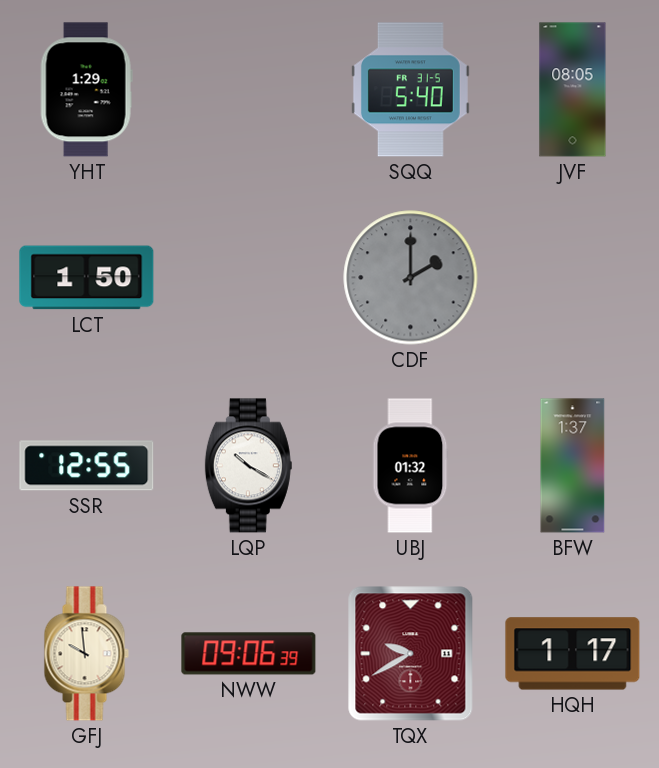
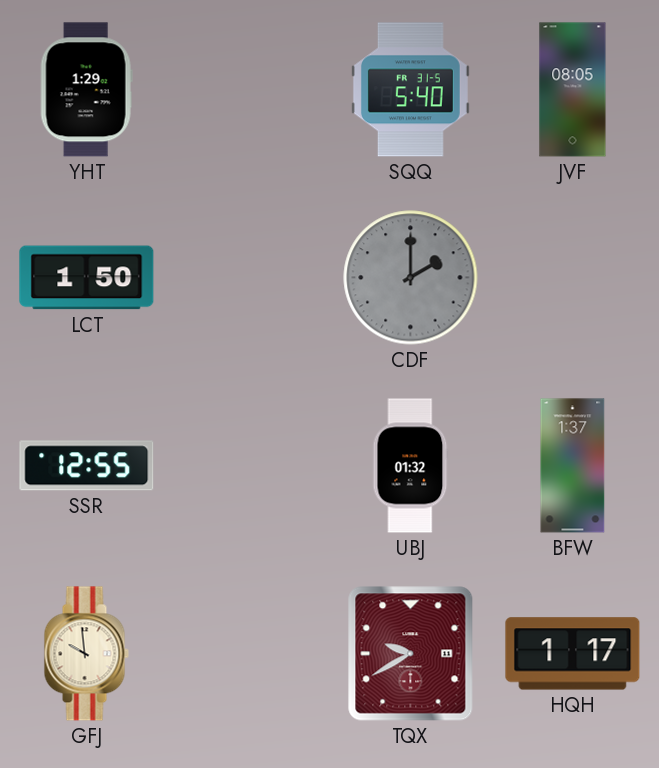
LQP: 10:20 -> none
NWW: 09:06 -> none
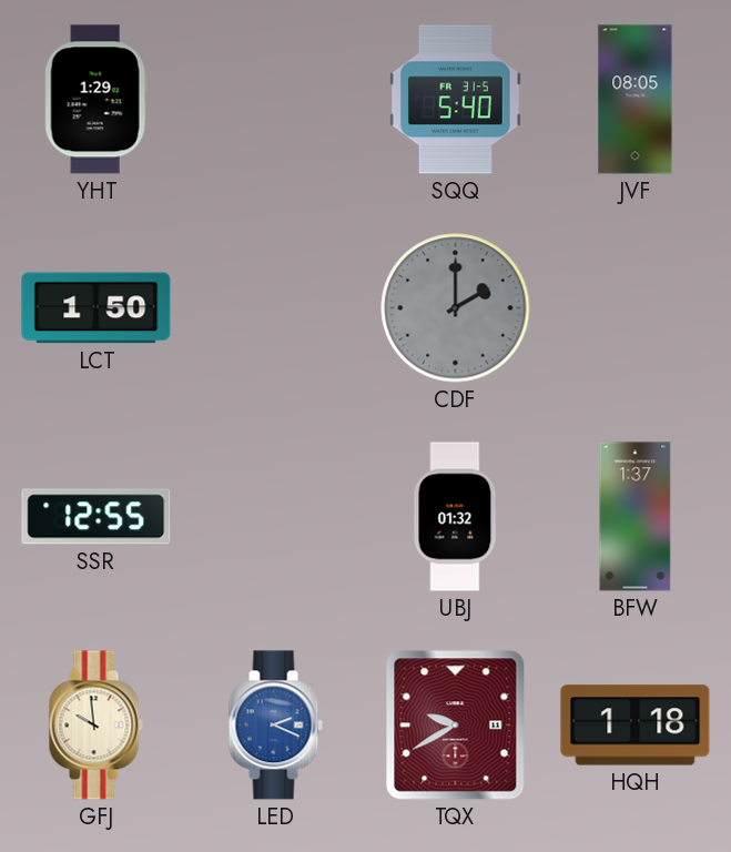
LED: none -> 2:19
HQH: 1:17 -> 1:18
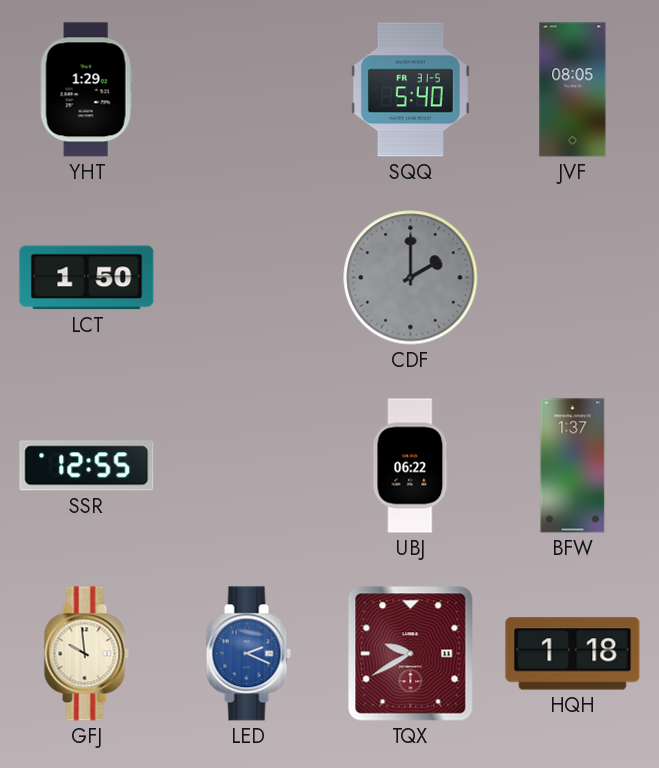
UBJ: 01:32 -> 06:22
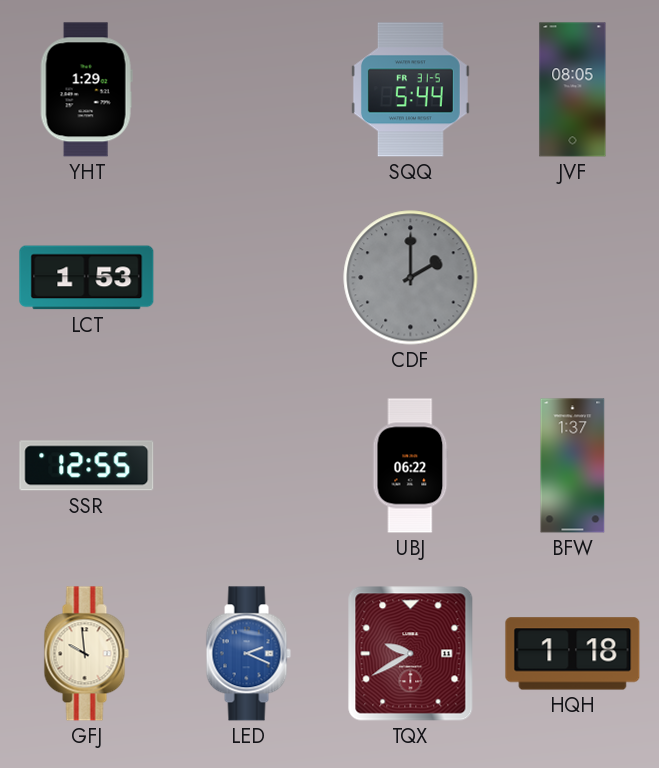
SQQ: 5:40 -> 5:44
LCT: 1:50 -> 1:53
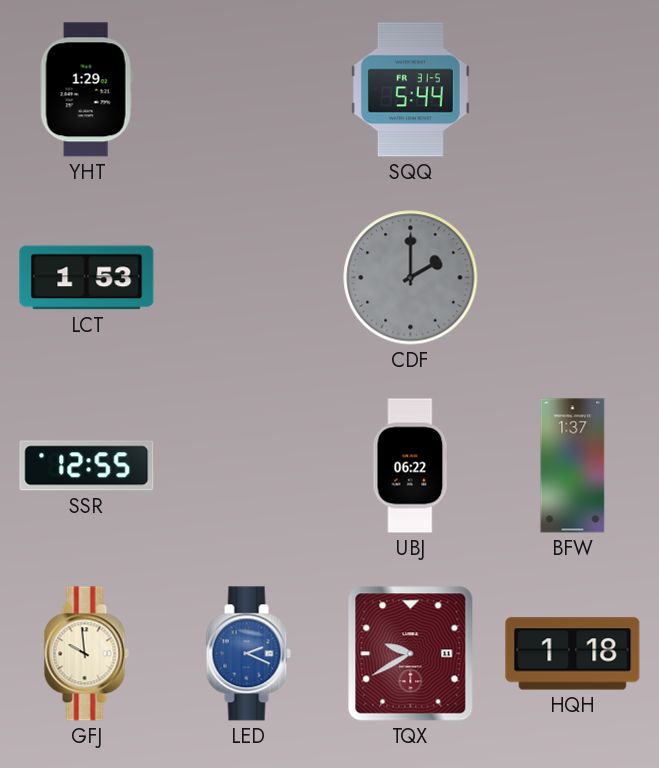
JVF: 08:05 -> none
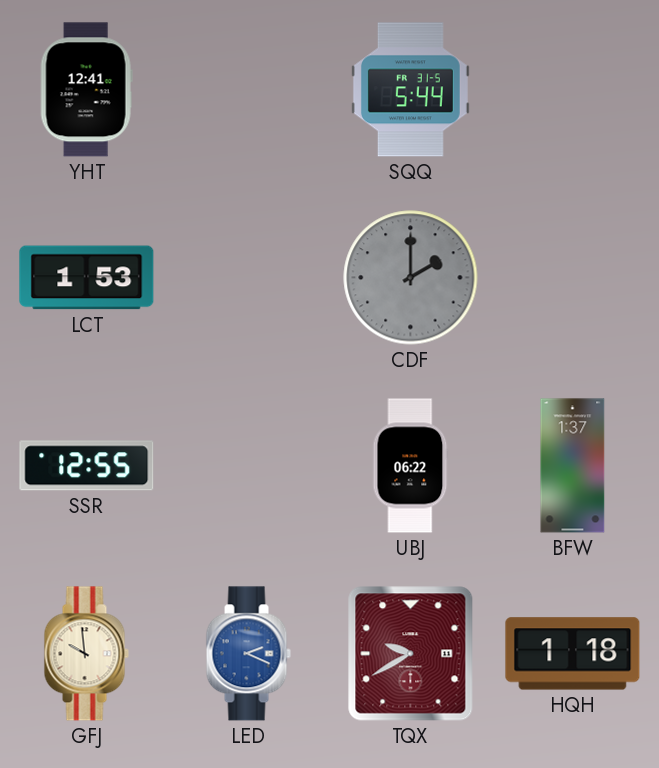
YHT: 1:29 -> 12:41
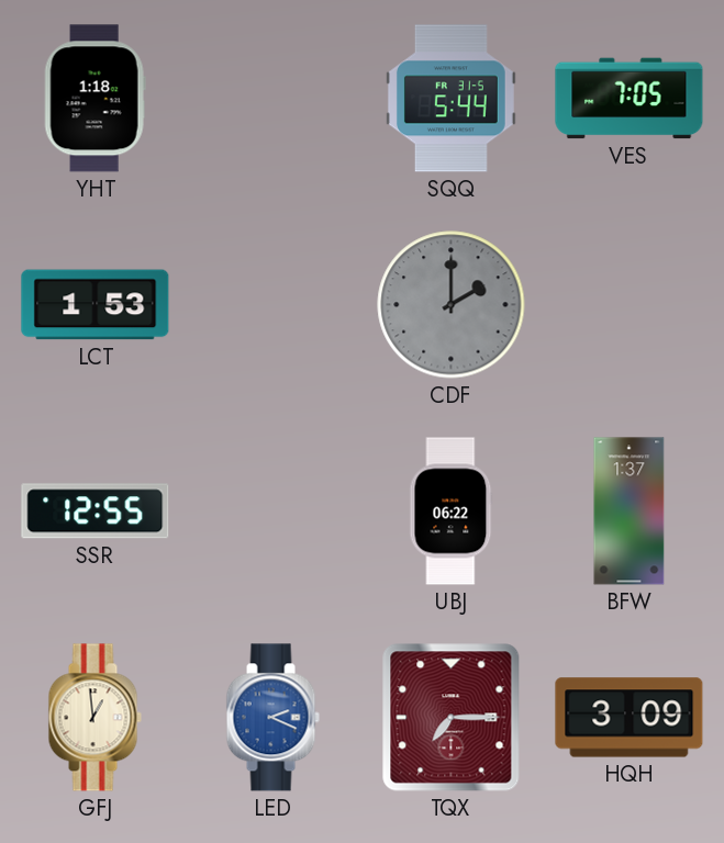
YHT: 12:41 -> 1:18
VES: none -> 7:05
GFJ: 9:59 -> 12:59
TQX: 9:40 -> 7:15
HQH: 1:18 -> 3:09
